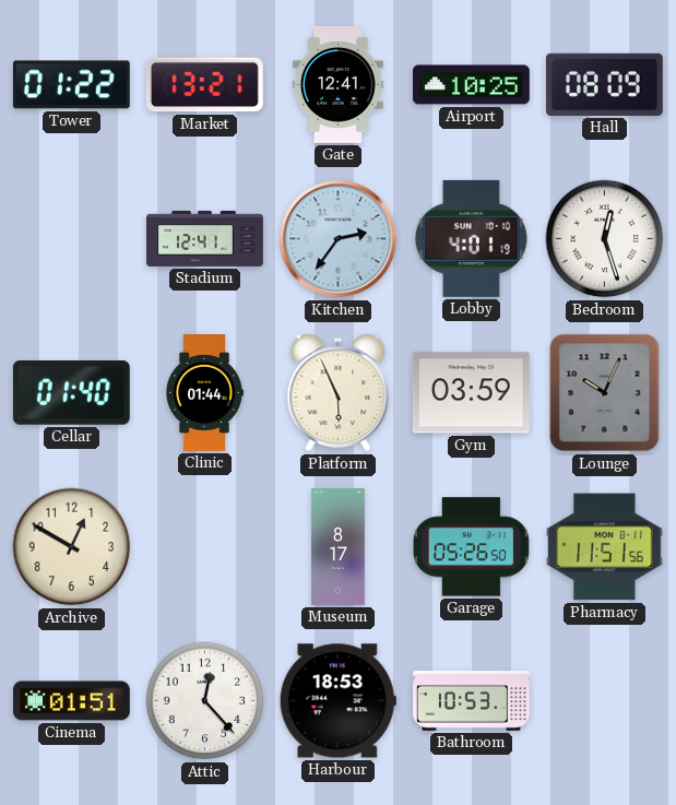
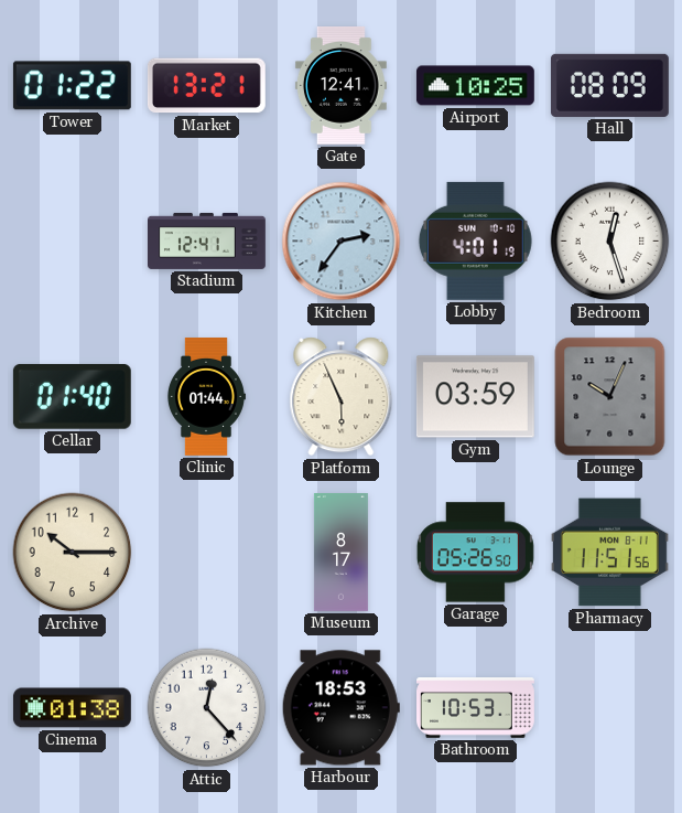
Archive: 12:50 -> 10:15
Cinema: 01:51 -> 01:38
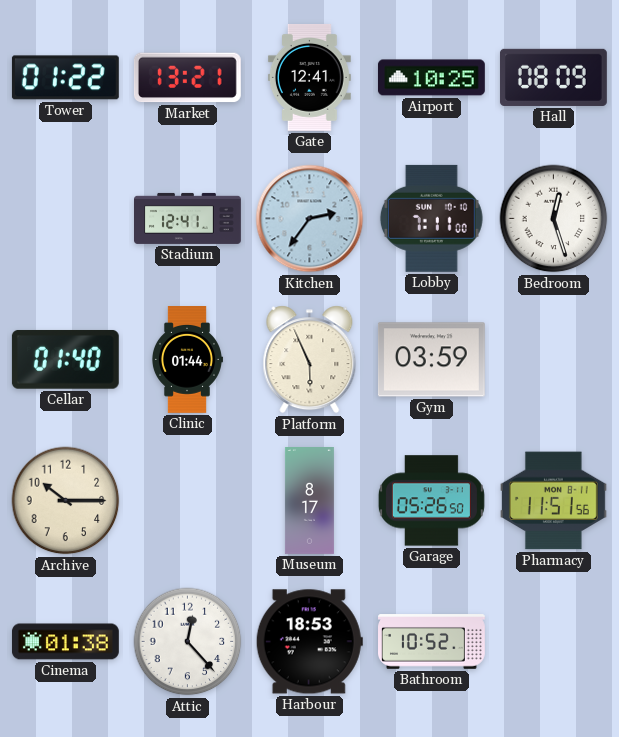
Lobby: 4:01 -> 7:11
Lounge: 10:04 -> none
Bathroom: 10:53 -> 10:52
